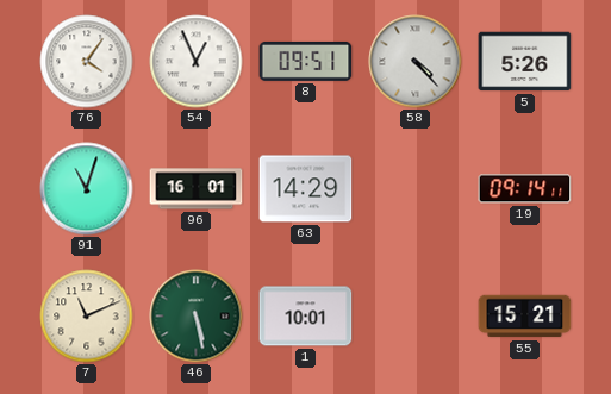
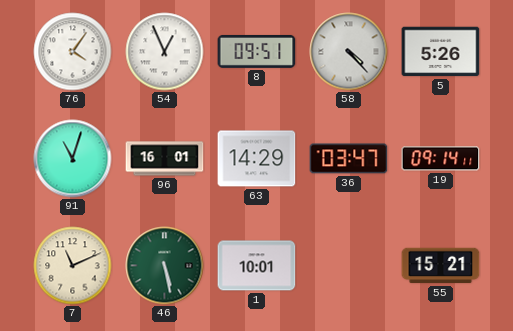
36: none -> 03:47
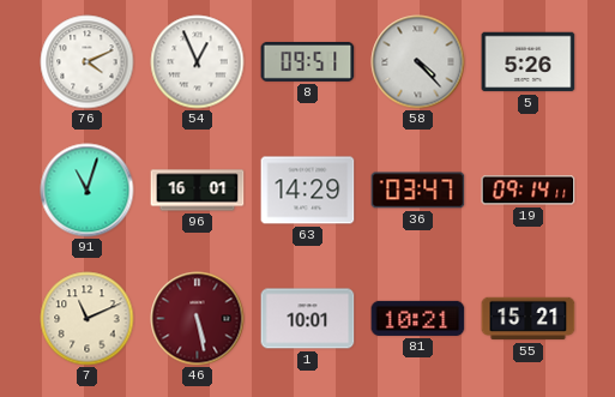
76: 4:06 -> 4:11
46 dial: green -> burgundy
81: none -> 10:21
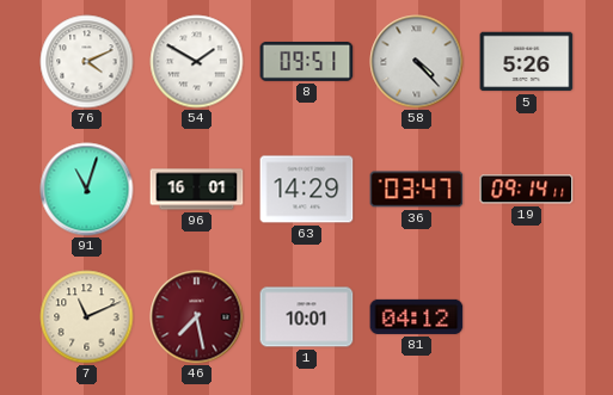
54: 12:56 -> 1:50
46: 5:28 -> 7:28
81: 10:21 -> 04:12
55: 15:21 -> none
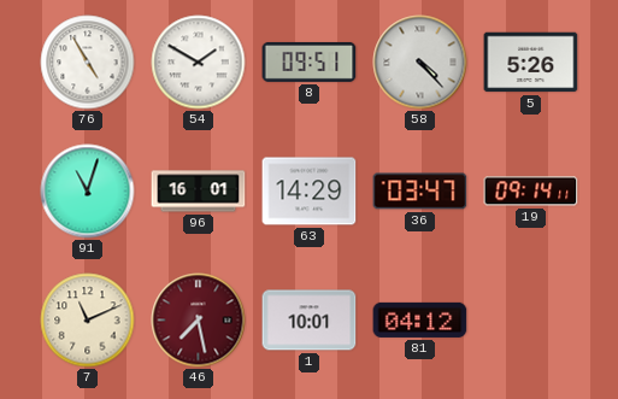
76: 4:11 -> 4:55
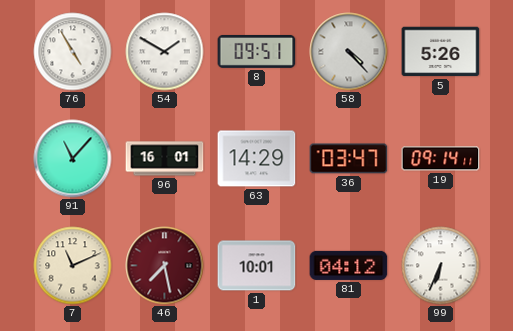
91: 11:03 -> 11:07
99: none -> 6:34
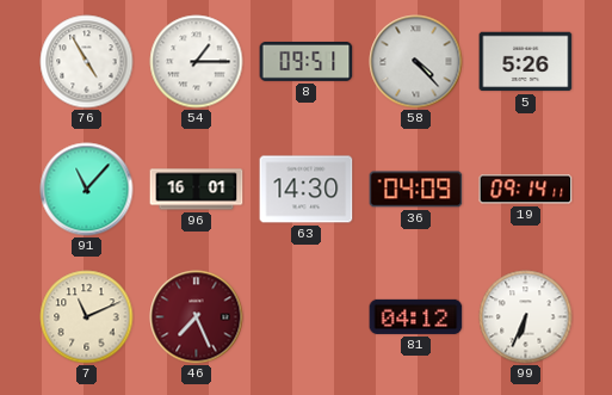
54: 1:50 -> 1:15
63: 14:29 -> 14:30
36: 03:47 -> 04:09
46: 7:28 -> 7:26
1: 10:01 -> none
